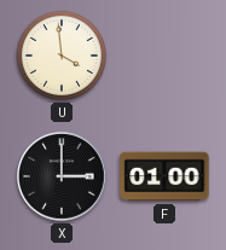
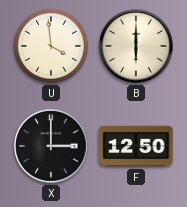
B: none -> 6:00
F: 01:00 -> 12:50
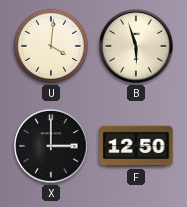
U: 3:59 -> 4:01
B: 6:00 -> 5:57
